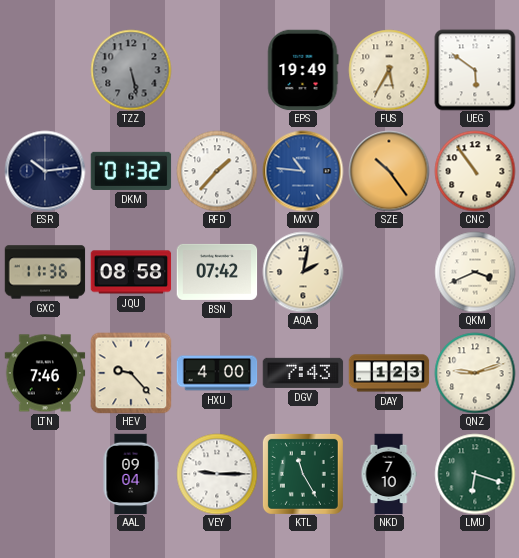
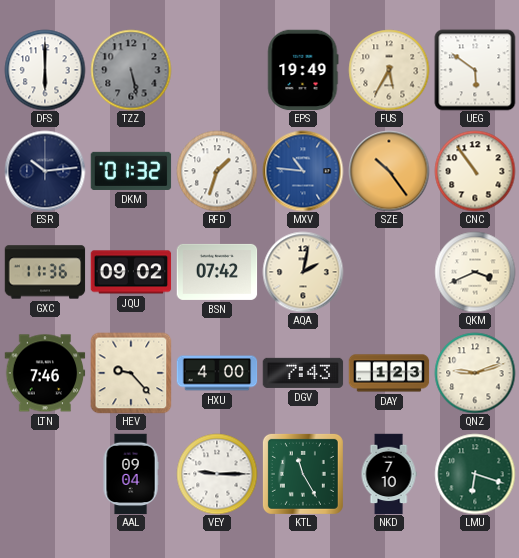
DFS: none -> 6:00
RFD: 1:37 -> 1:33
JQU: 08:58 -> 09:02
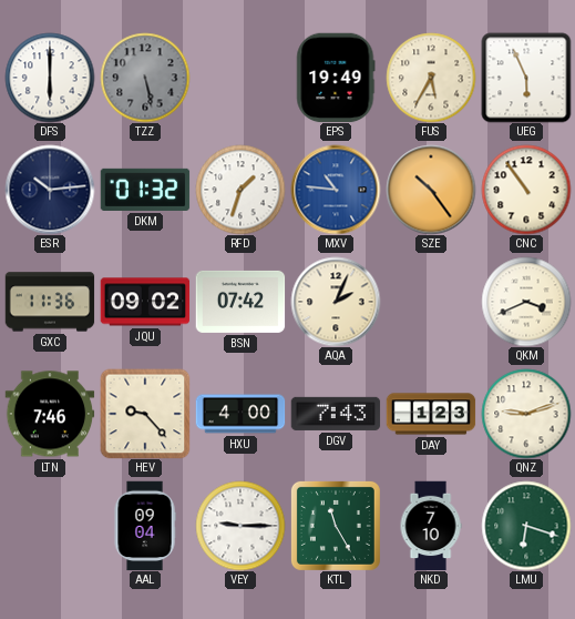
UEG: 5:51 -> 5:56
AQA: 2:02 -> 2:04
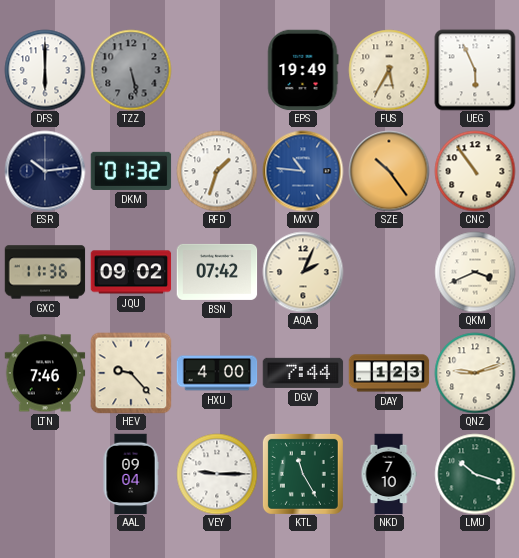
DGV: 7:43 -> 7:44
LMU: 6:18 -> 10:18
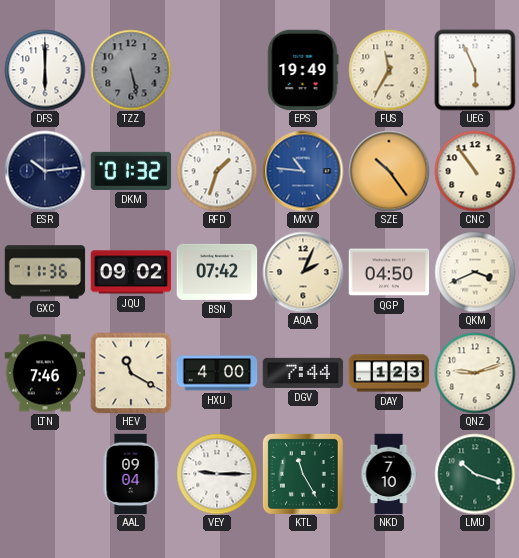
FUS: 5:35 -> 11:35
QGP: none -> 04:50
HEV: 9:23 -> 11:20
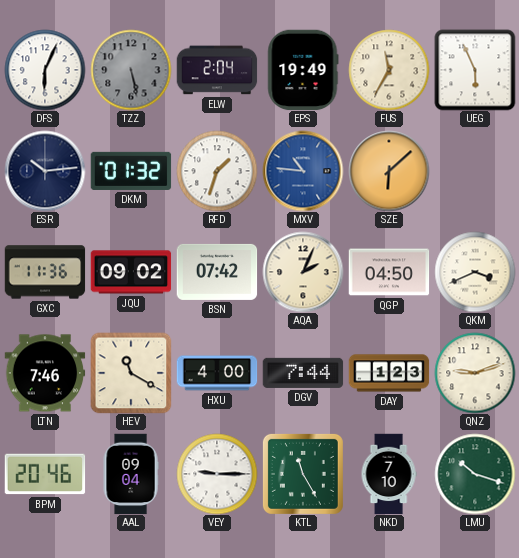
DFS: 6:00 -> 6:04
ELW: none -> 2:04
SZE: 10:24 -> 6:08
CNC: 10:54 -> none
BPM: none -> 20:46
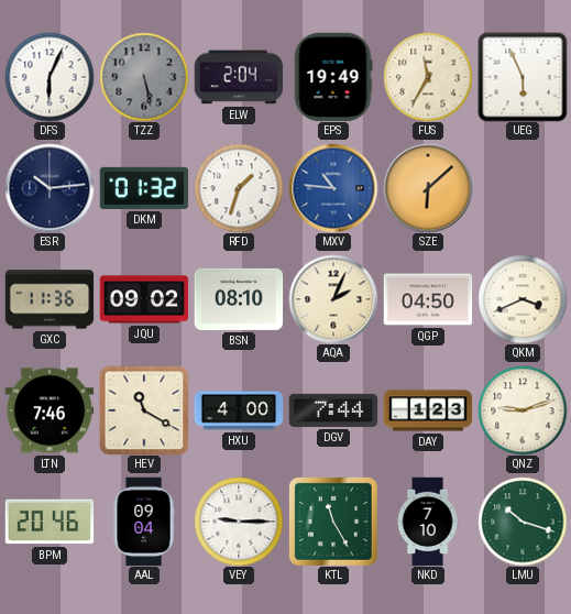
BSN: 07:42 -> 08:10
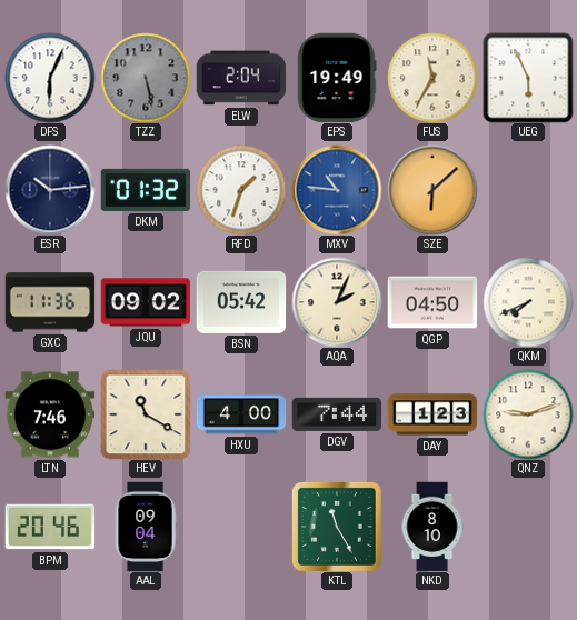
BSN: 08:10 -> 05:42
QKM: 3:41 -> 7:41
VEY: 9:15 -> none
NKD: 7:10 -> 8:10
LMU: 10:18 -> none
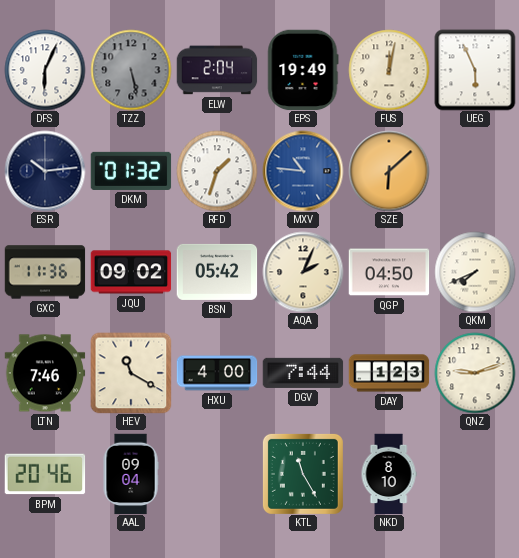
FUS: 11:35 -> 12:02
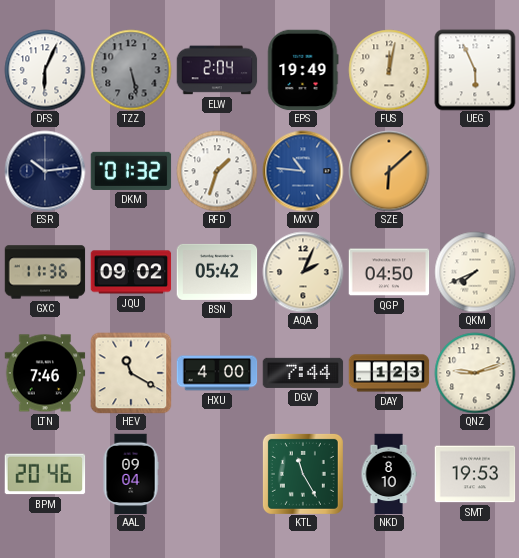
SMT: none -> 19:53
